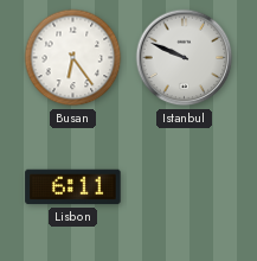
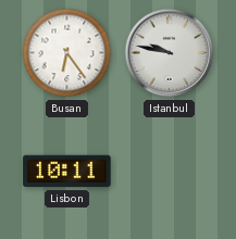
Istanbul: 9:49 -> 9:47
Lisbon: 6:11 -> 10:11
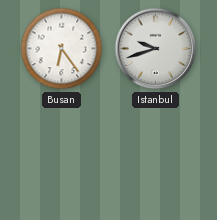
Istanbul: 9:47 -> 9:42
Lisbon: 10:11 -> none
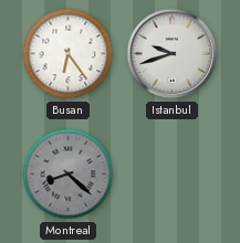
Montreal: none -> 8:22
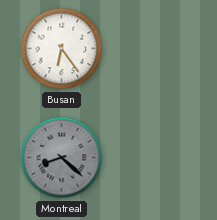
Istanbul: 9:42 -> none
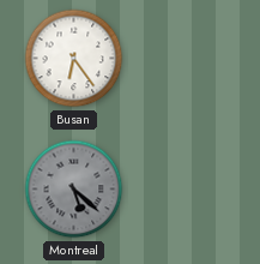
Montreal: 8:22 -> 5:22
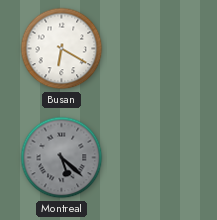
Busan: 6:24 -> 6:20
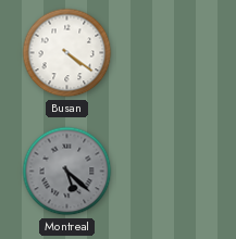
Busan: 6:20 -> 4:21
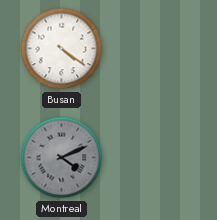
Montreal: 5:22 -> 4:11
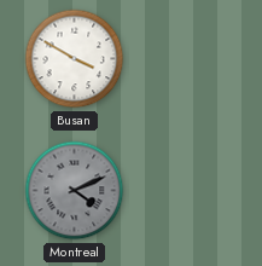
Busan: 4:21 -> 3:50
